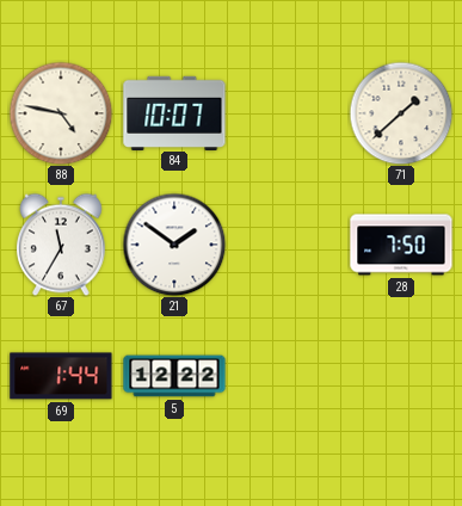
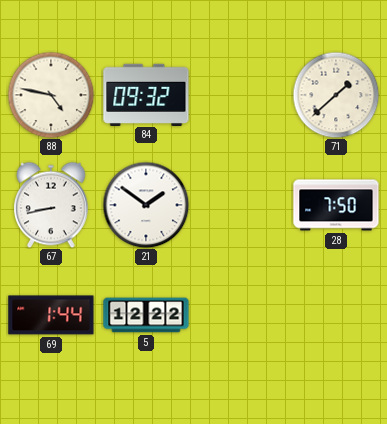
84: 10:07 -> 09:32
67: 11:35 -> 8:43
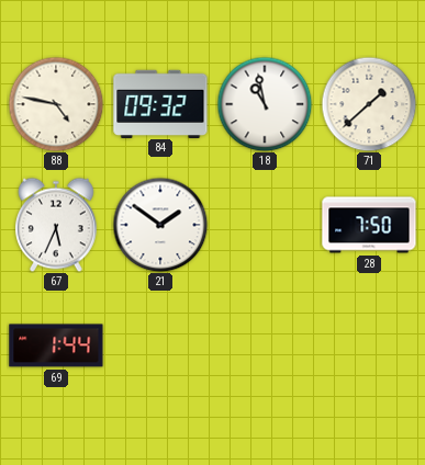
18: none -> 10:58
67: 8:43 -> 5:34
5: 12:22 -> none
